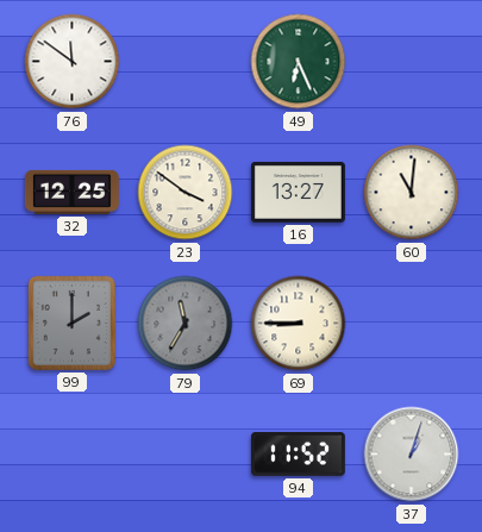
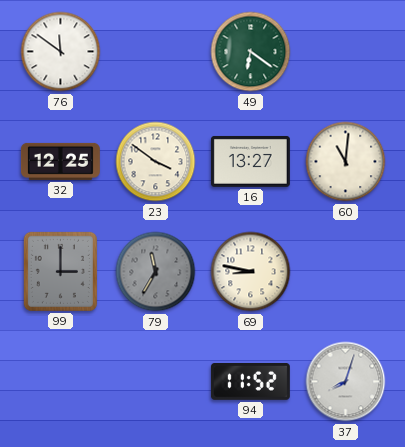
49: 6:26 -> 6:21
99: 2:00 -> 3:00
69: 8:45 -> 8:47
37: 1:03 -> 8:03
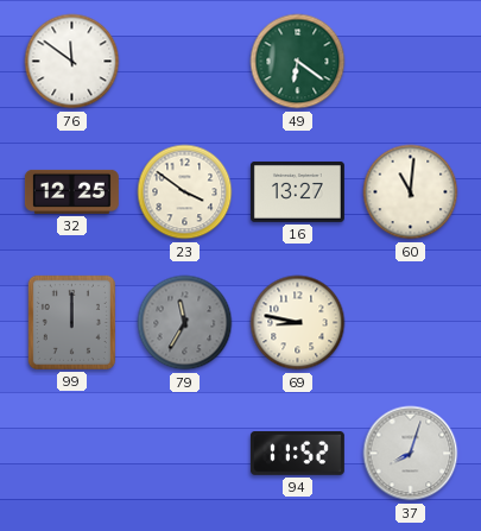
99: 3:00 -> 12:00
